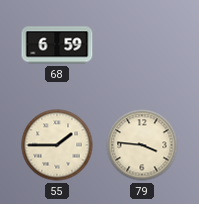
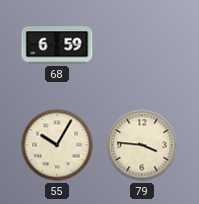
55: 1:45 -> 10:05
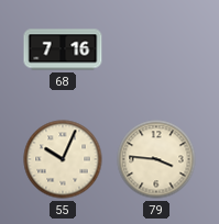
68: 6:59 -> 7:16
55: 10:05 -> 10:04
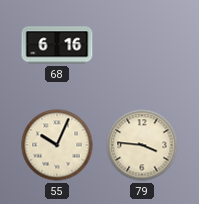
68: 7:16 -> 6:16
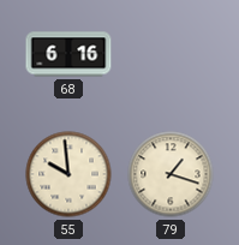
55: 10:04 -> 9:59
79: 3:46 -> 1:18
